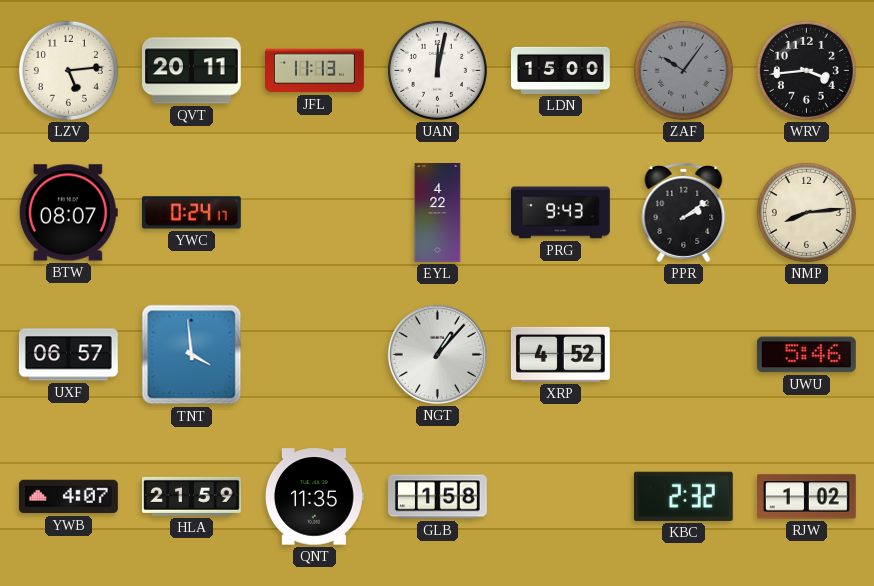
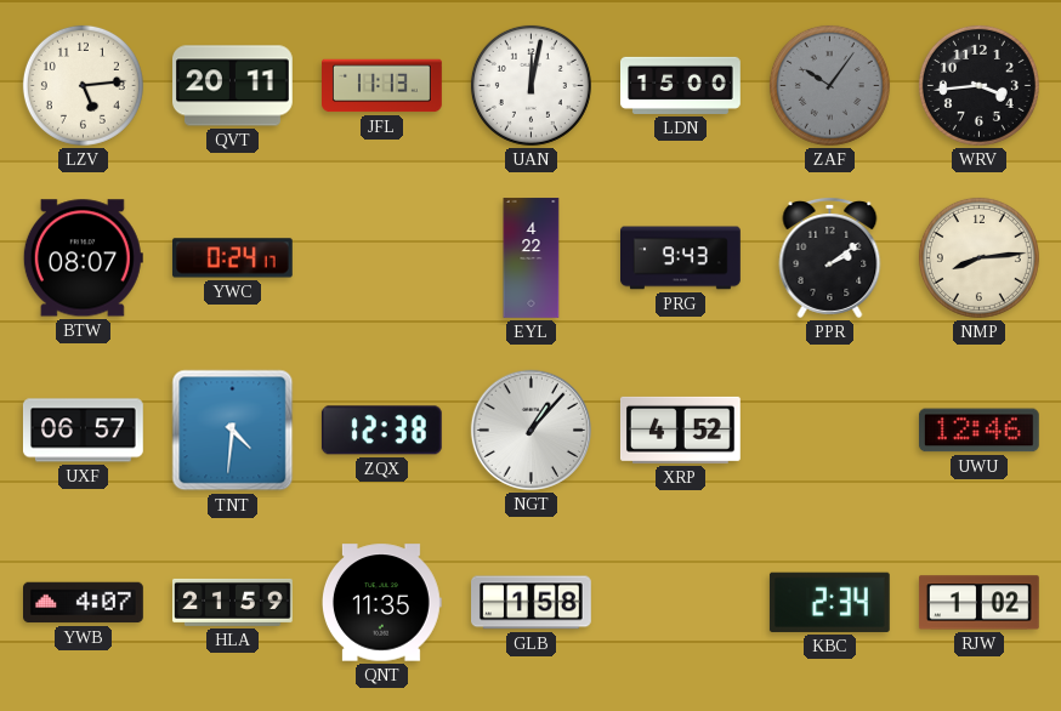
TNT: 3:59 -> 4:31
ZQX: none -> 12:38
UWU: 5:46 -> 12:46
KBC: 2:32 -> 2:34
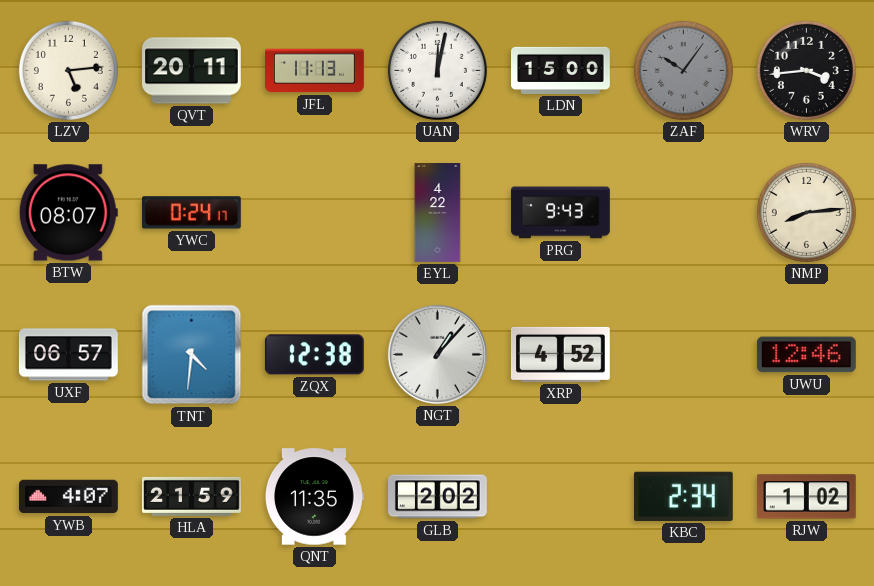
PPR: 2:09 -> none
GLB: 1:58 -> 2:02
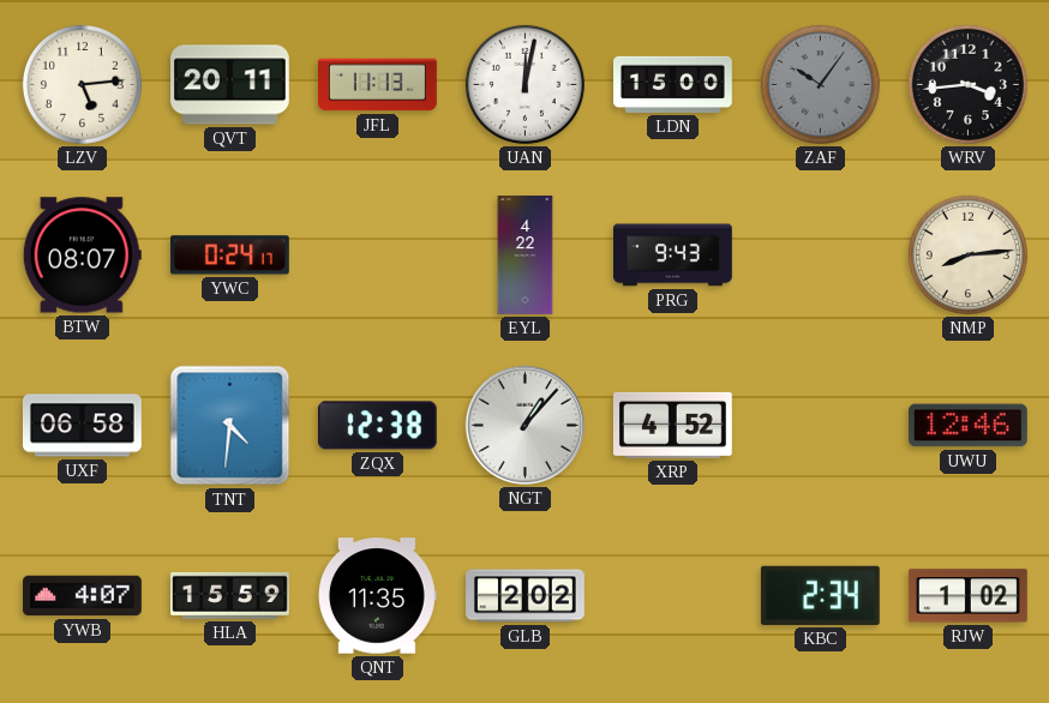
UXF: 06:57 -> 06:58
HLA: 21:59 -> 15:59
